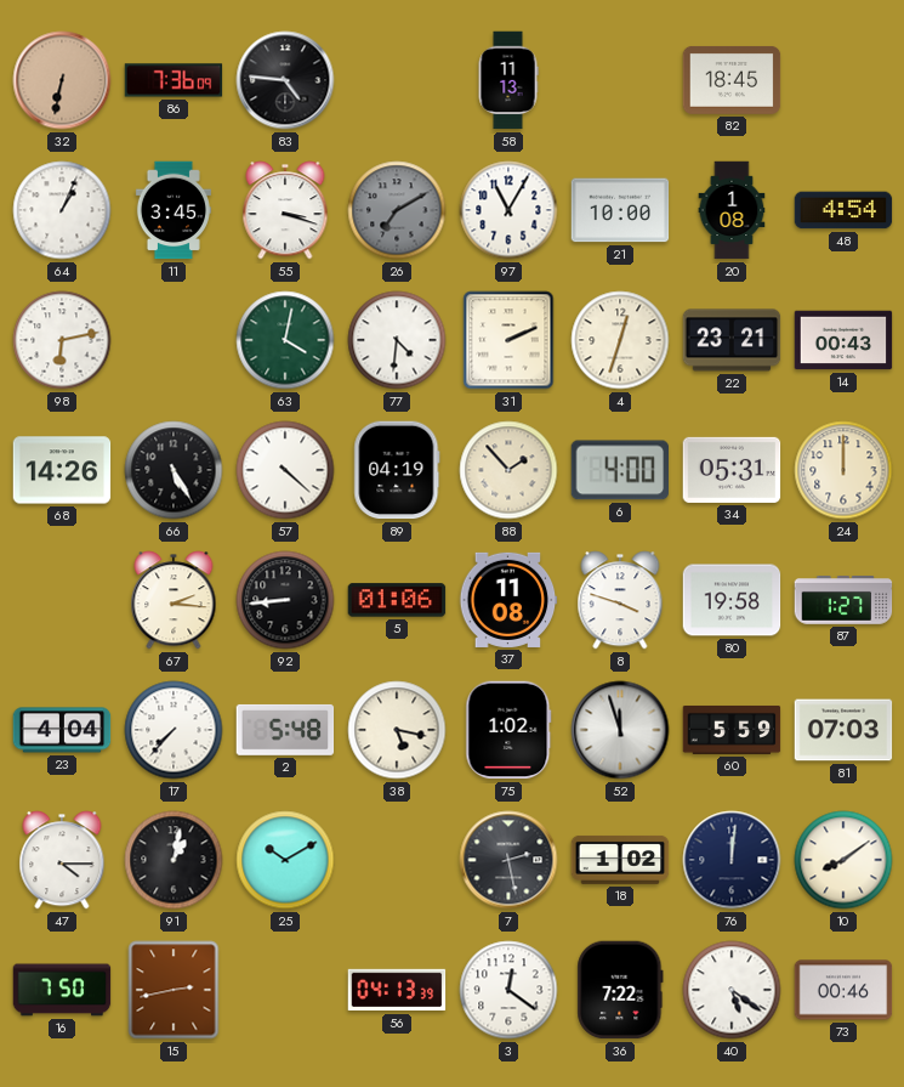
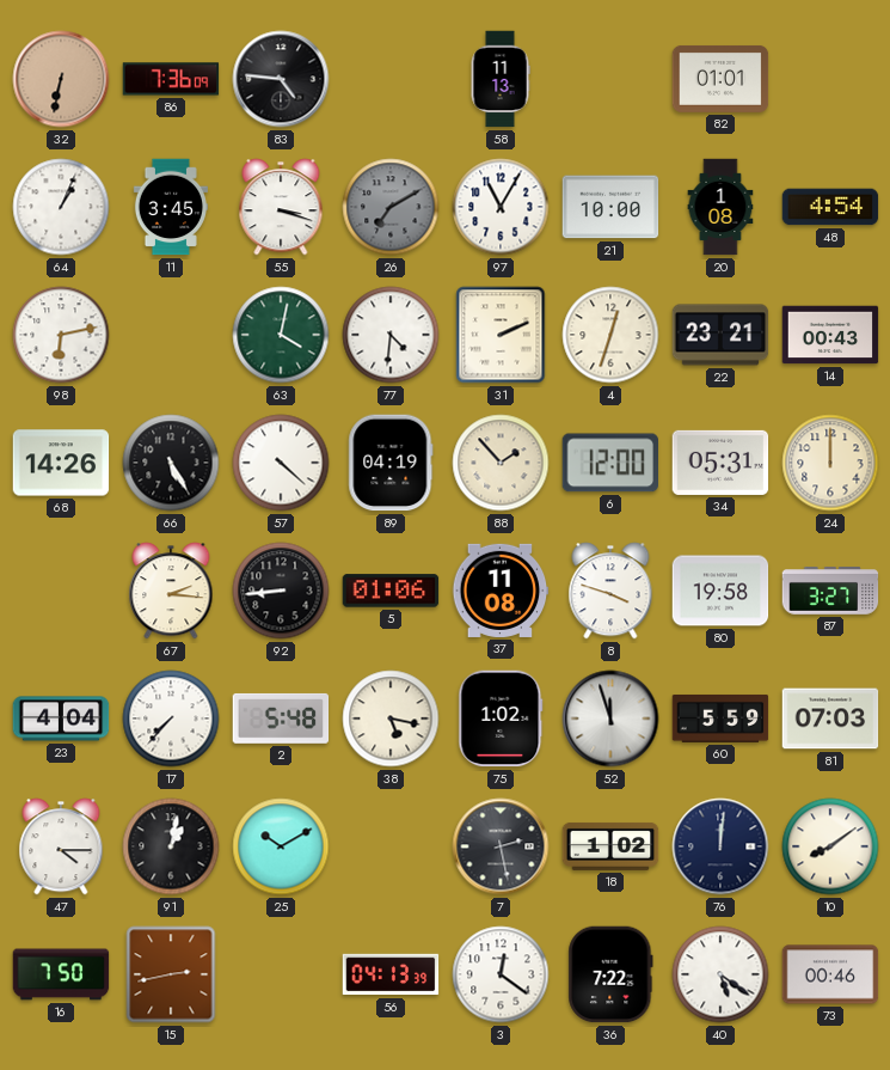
82: 18:45 -> 01:01
6: 4:00 -> 12:00
87: 1:27 -> 3:27
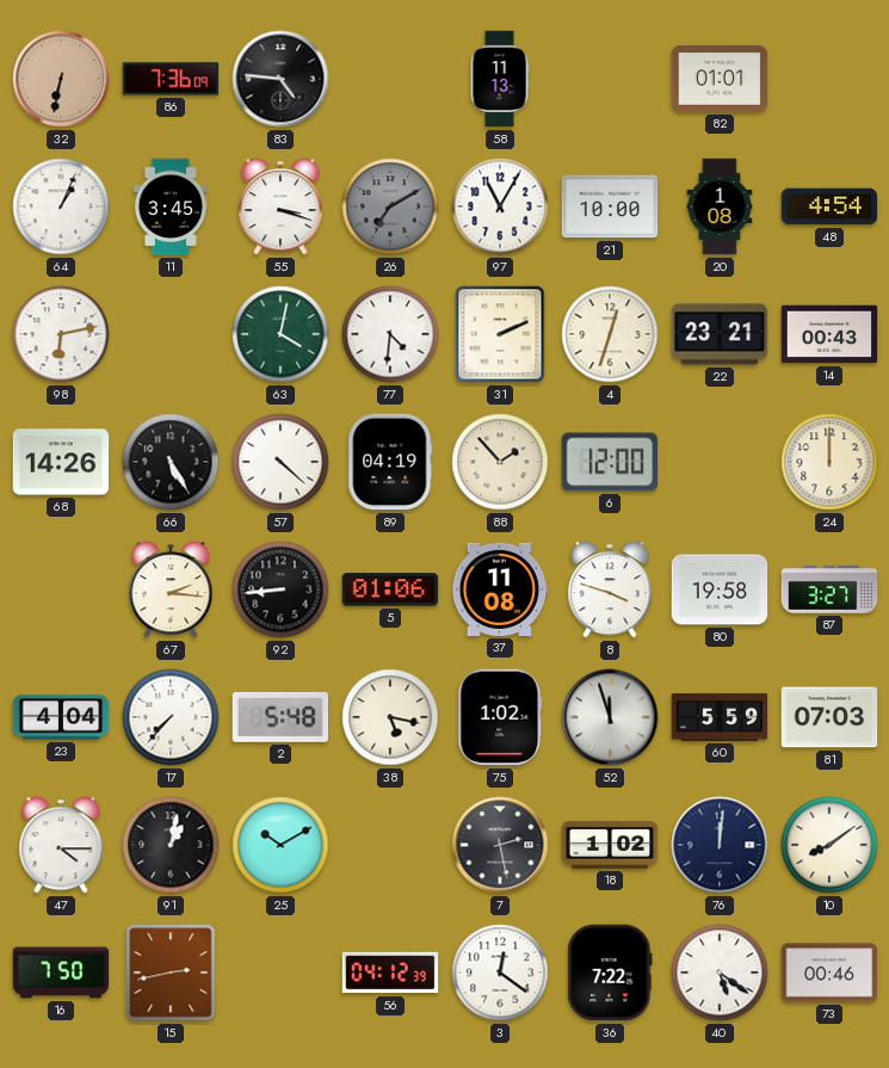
34: 05:31 -> none
56: 04:13 -> 04:12
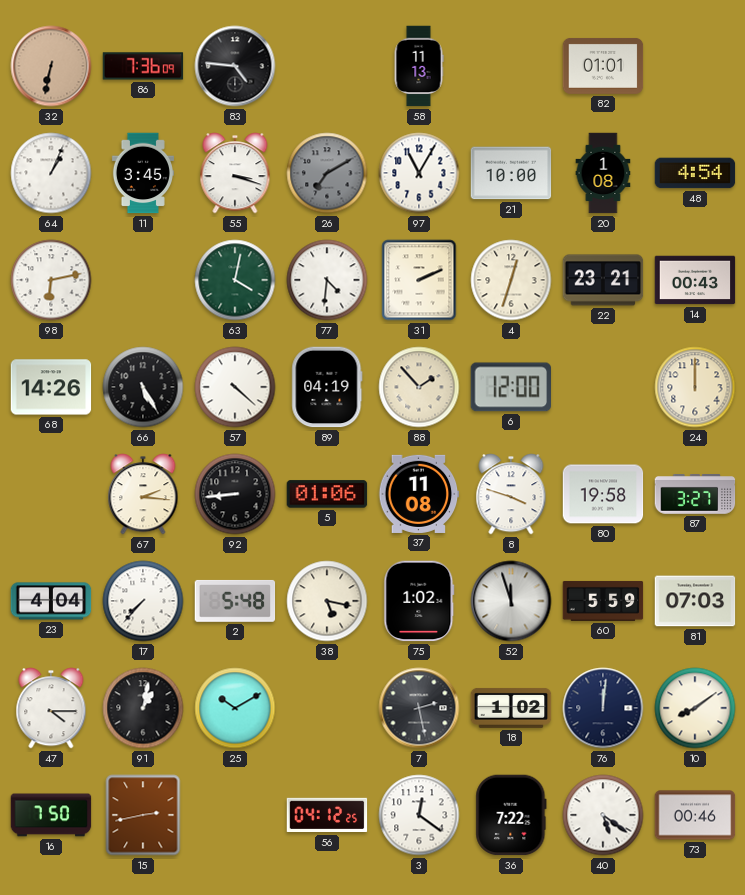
56: 04:12:39 -> 04:12:25
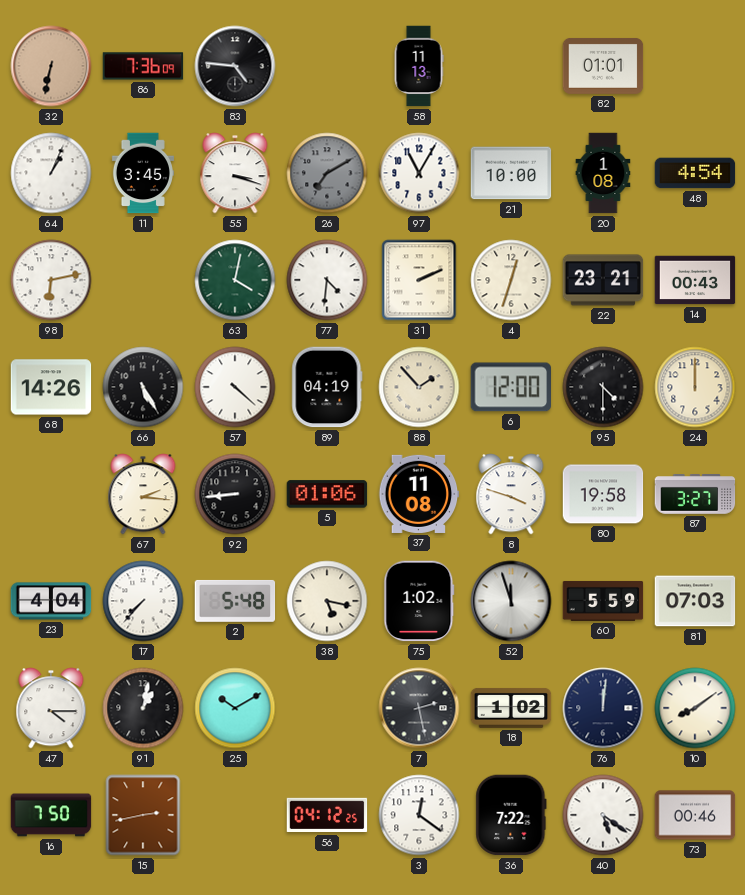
95: none -> 4:30
